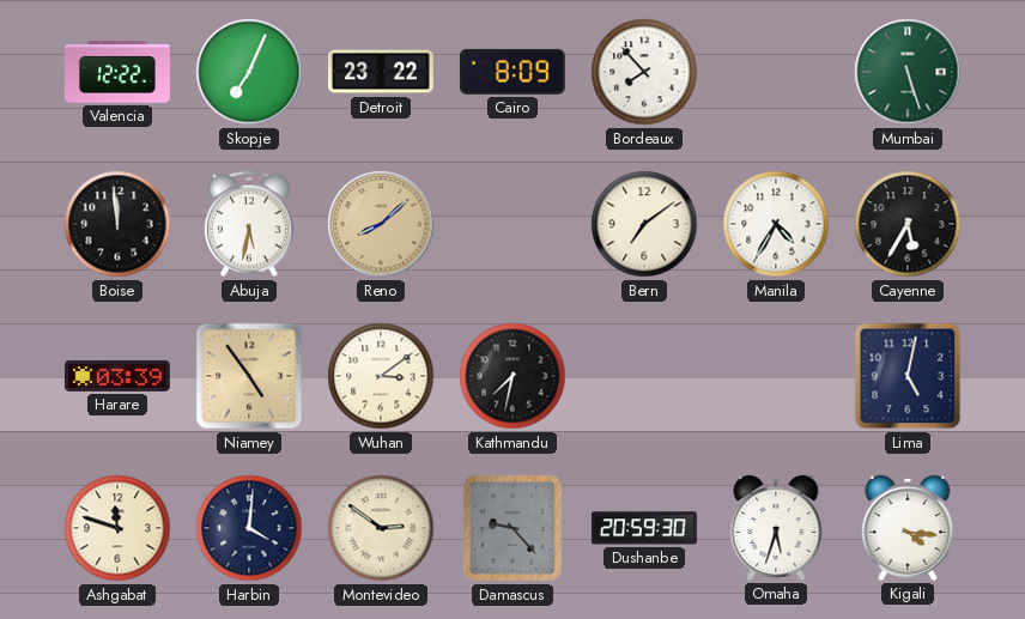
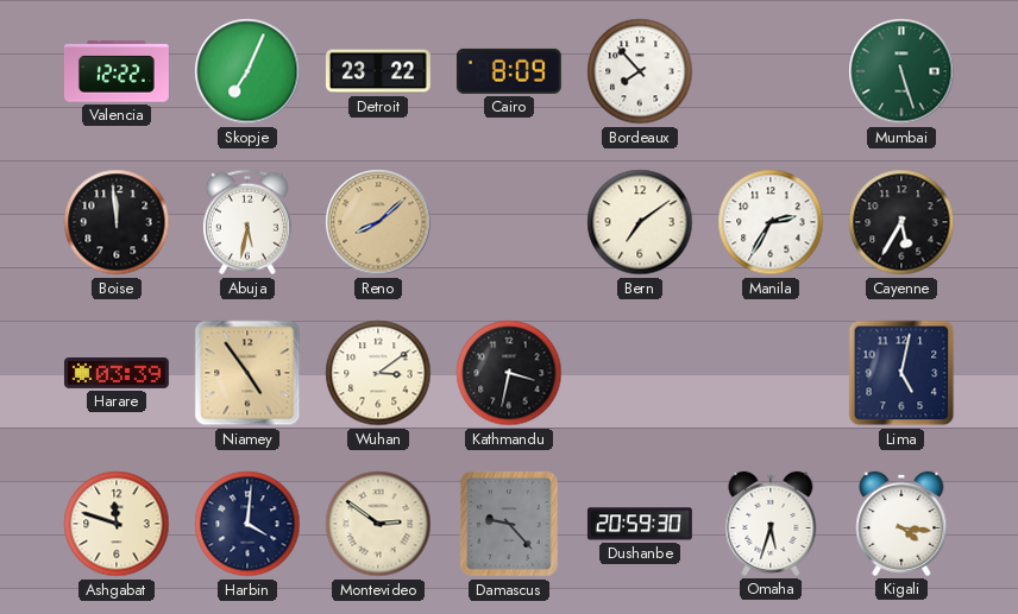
Manila: 4:35 -> 2:35
Kathmandu: 7:32 -> 3:32
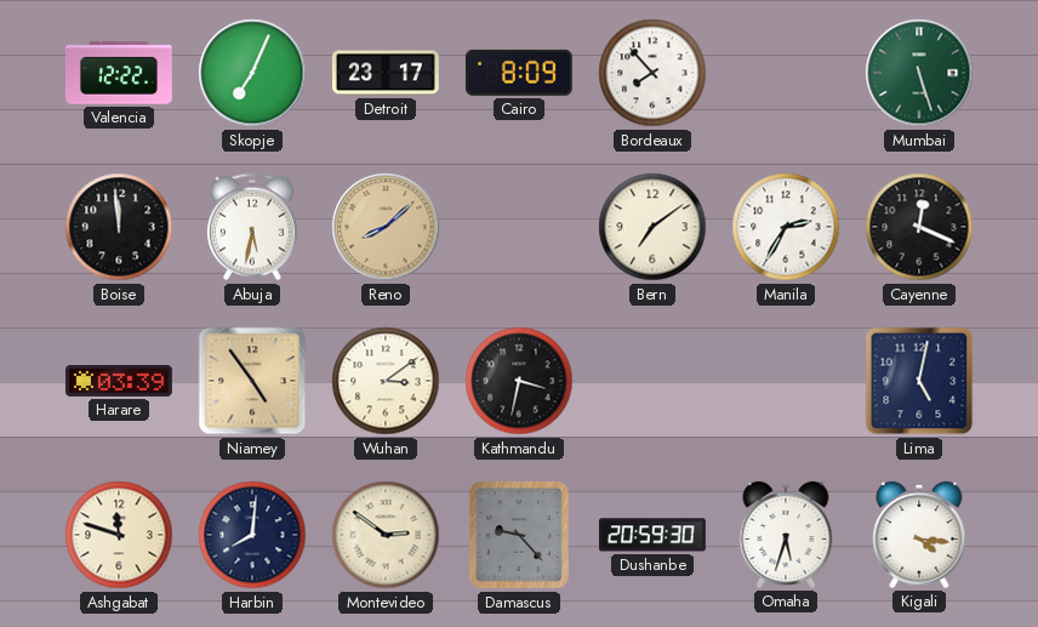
Detroit: 23:22 -> 23:17
Cayenne: 5:35 -> 12:19
Harbin: 4:01 -> 8:01
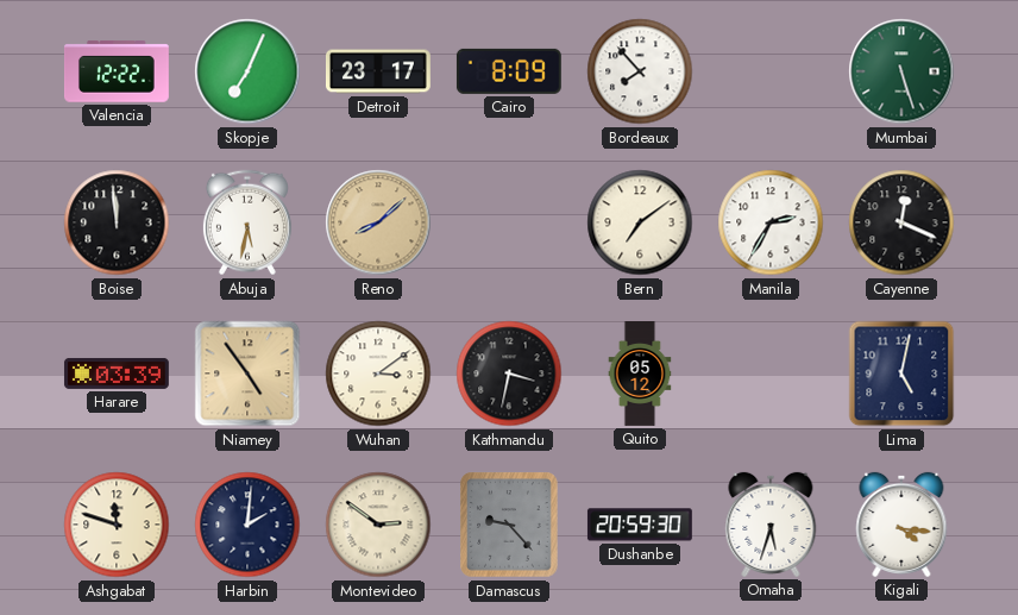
Quito: none -> 05:12
Harbin: 8:01 -> 2:01
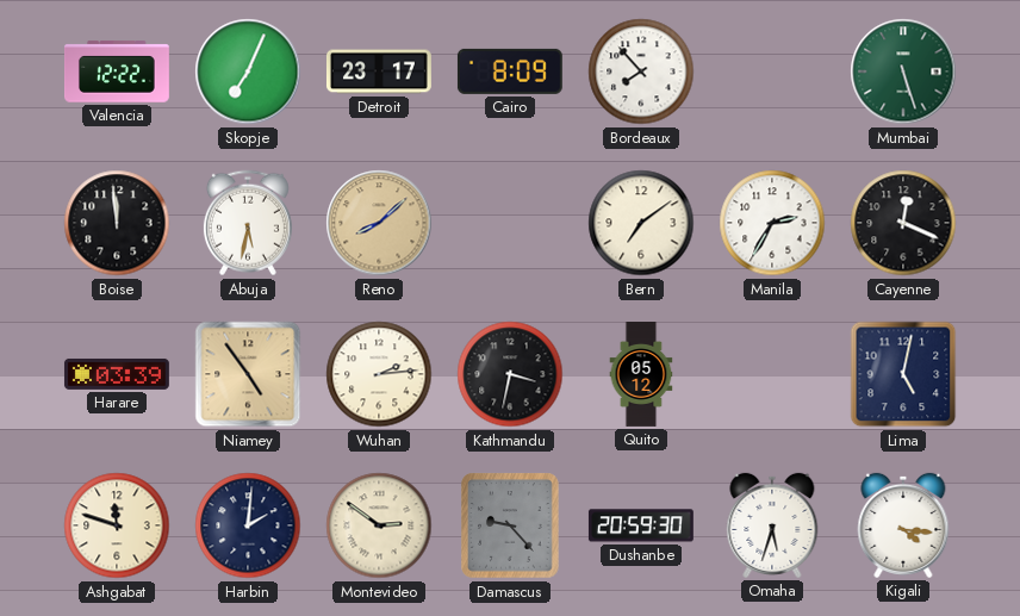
Wuhan: 3:09 -> 2:14
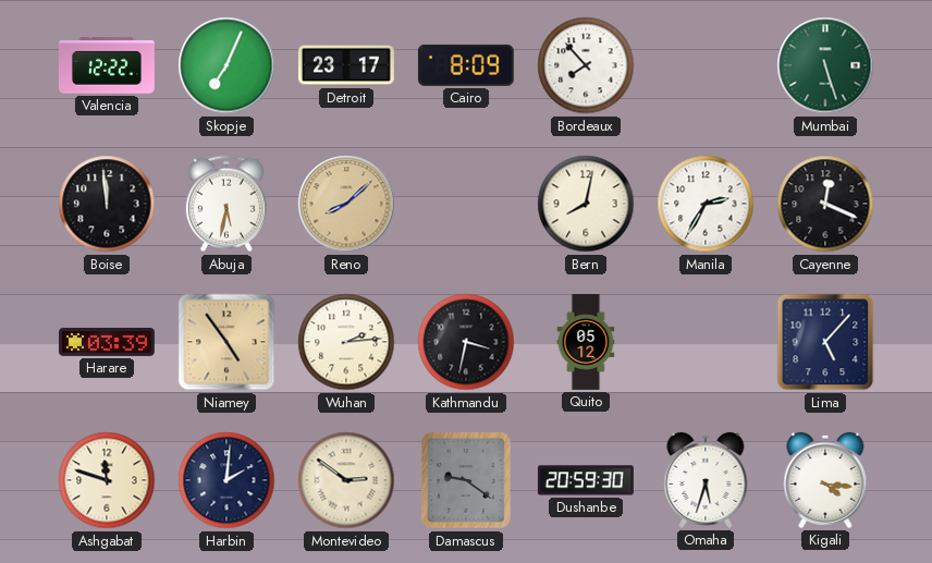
Bern: 7:09 -> 8:02
Lima: 5:02 -> 5:07
Damascus: 9:23 -> 9:21
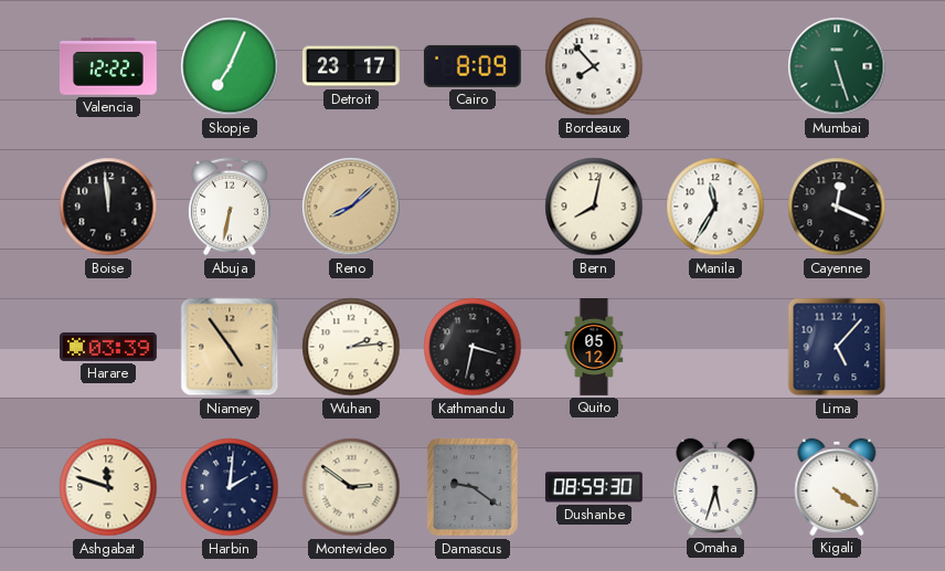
Abuja: 5:32 -> 6:32
Manila: 2:35 -> 11:35
Dushanbe: 20:59 -> 08:59
Kigali: 4:16 -> 4:21
